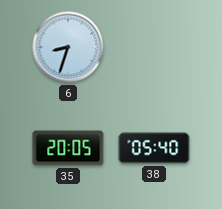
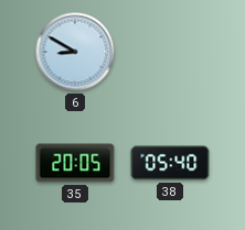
6: 8:33 -> 8:50
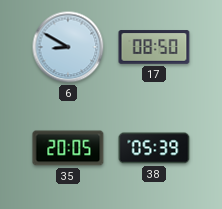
17: none -> 08:50
38: 05:40 -> 05:39
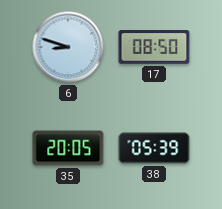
6: 8:50 -> 8:48
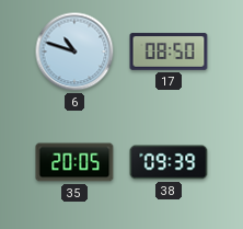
6: 8:48 -> 10:48
38: 05:39 -> 09:39
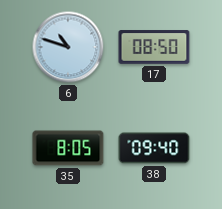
35: 20:05 -> 8:05
38: 09:39 -> 09:40
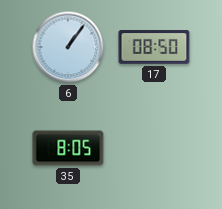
6: 10:48 -> 1:06
38: 09:40 -> none
